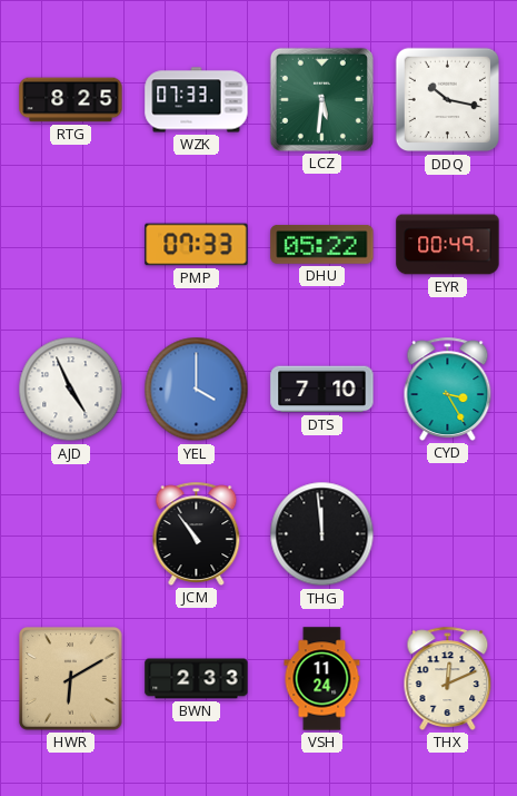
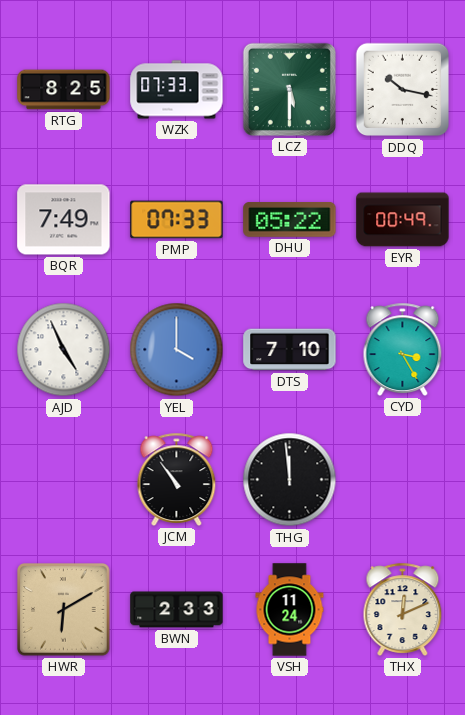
LCZ: 5:31 -> 5:30
BQR: none -> 7:49
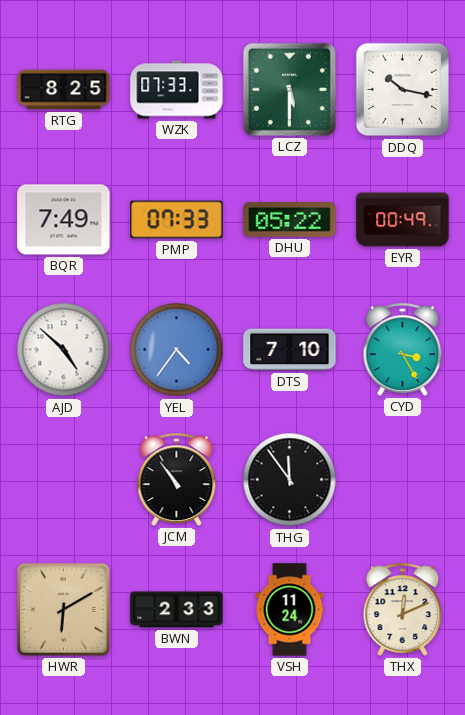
AJD: 4:56 -> 4:52
YEL: 4:00 -> 4:36
THG: 11:59 -> 11:54
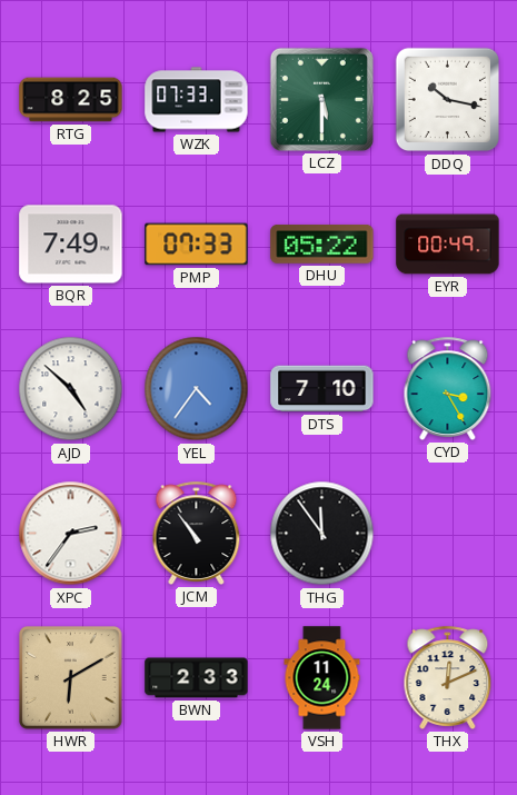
XPC: none -> 2:36
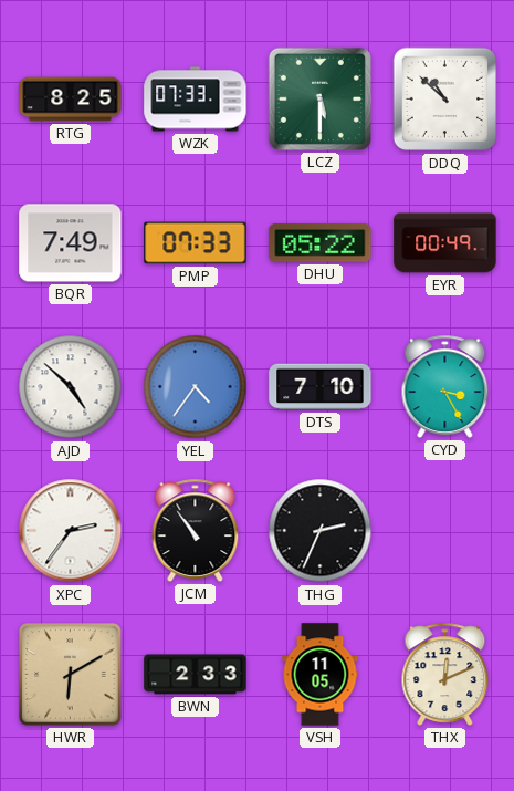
DDQ: 10:17 -> 10:52
THG: 11:54 -> 2:34
VSH: 11:24 -> 11:05
